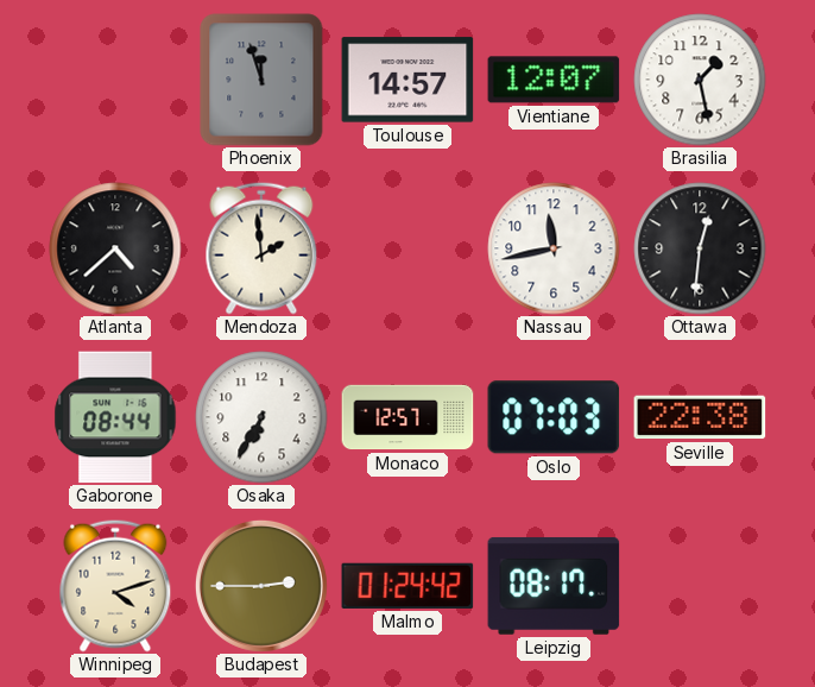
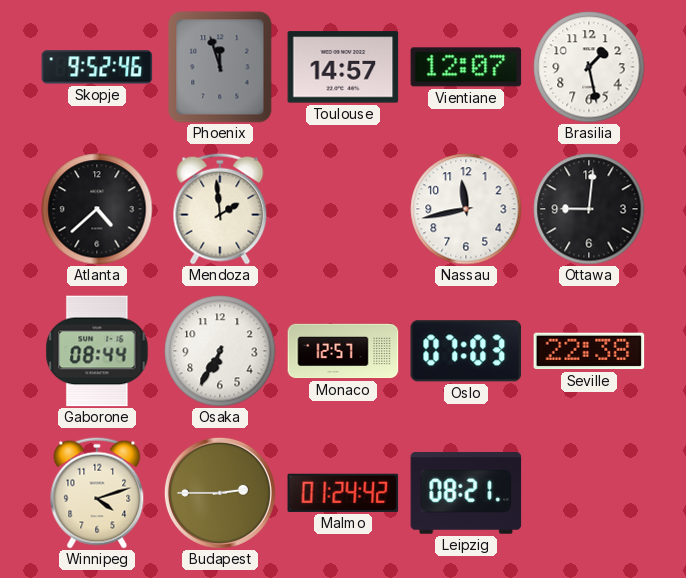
Skopje: none -> 9:52
Ottawa: 12:31 -> 9:01
Leipzig: 08:17 -> 08:21
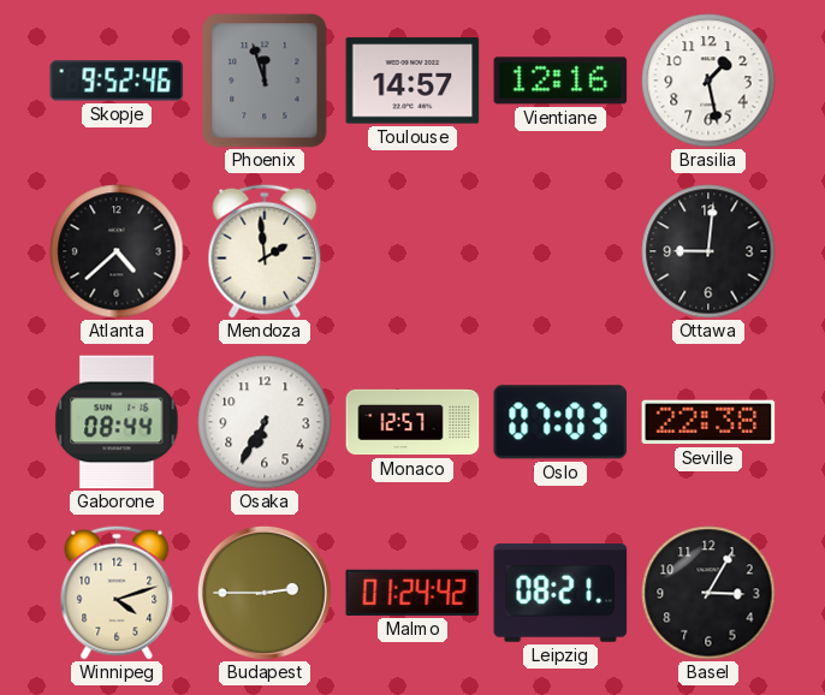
Vientiane: 12:07 -> 12:16
Nassau: 11:43 -> none
Basel: none -> 3:05
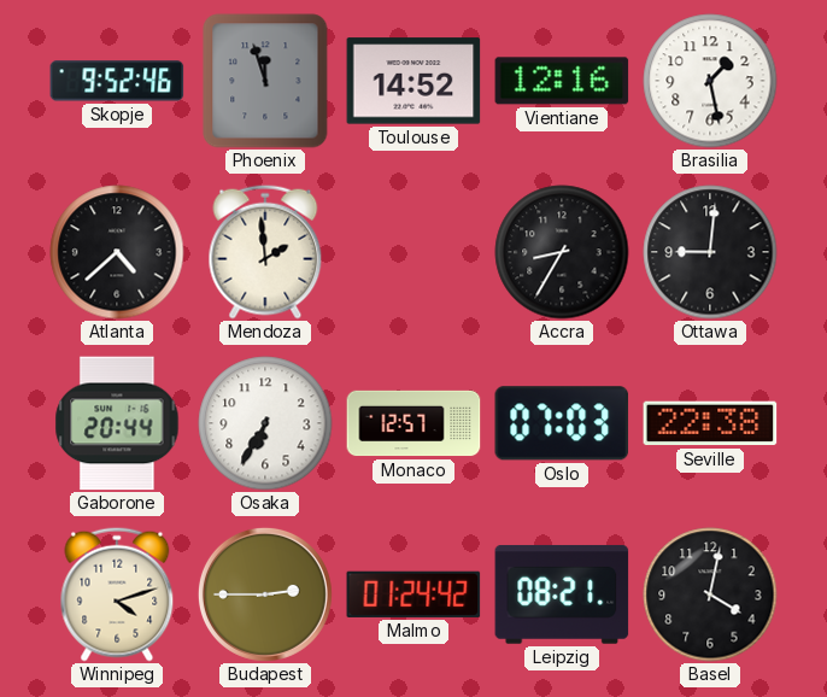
Toulouse: 14:57 -> 14:52
Accra: none -> 8:35
Gaborone: 08:44 -> 20:44
Basel: 3:05 -> 4:02
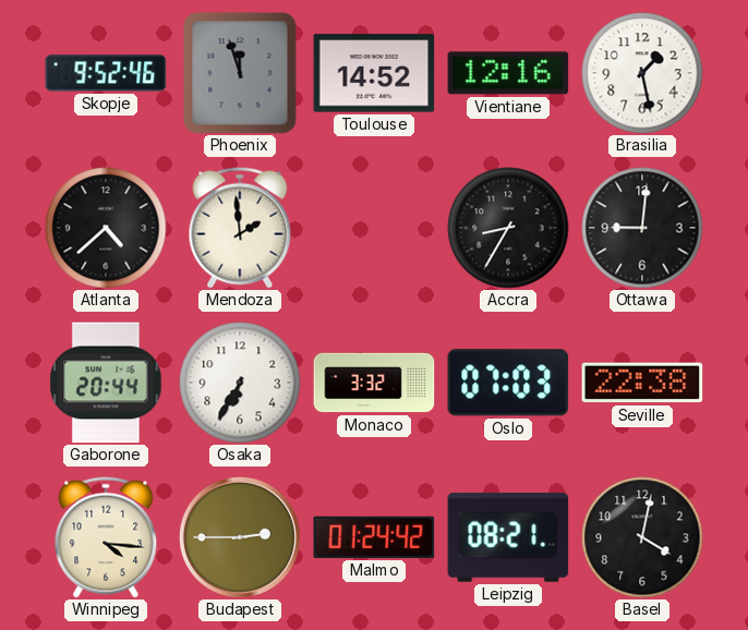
Monaco: 12:57 -> 3:32
Winnipeg: 4:12 -> 4:16
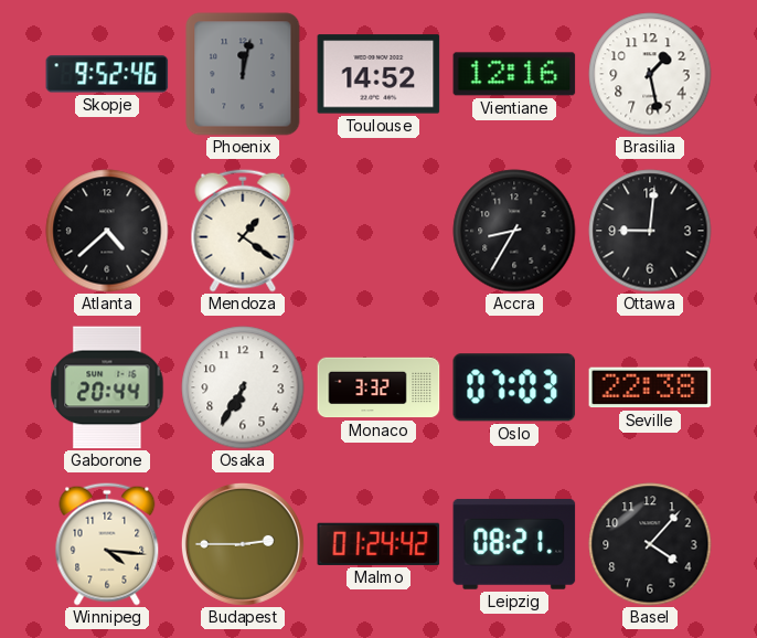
Phoenix: 11:57 -> 12:02
Mendoza: 1:59 -> 1:21
Basel: 4:02 -> 4:07
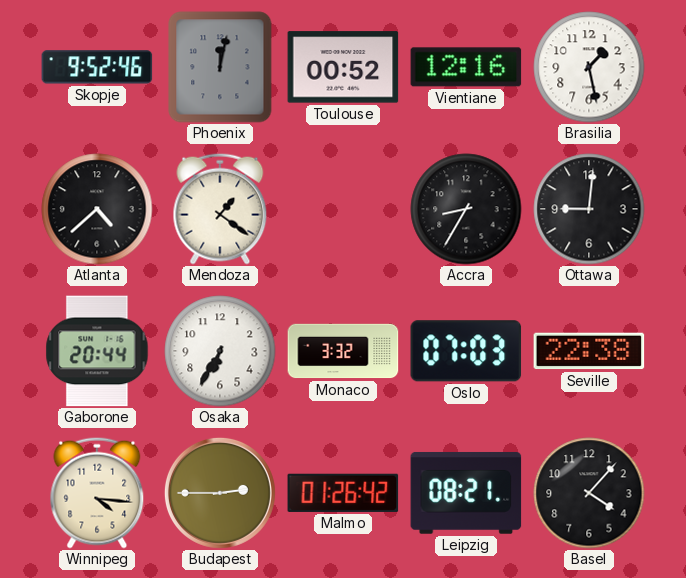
Toulouse: 14:52 -> 00:52
Malmo: 01:24 -> 01:26
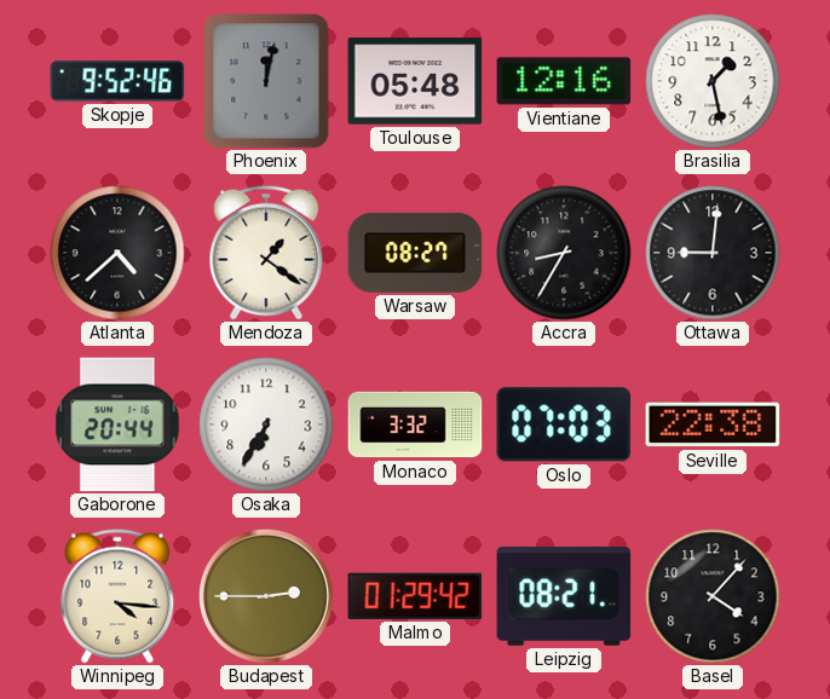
Toulouse: 00:52 -> 05:48
Warsaw: none -> 08:27
Malmo: 01:26 -> 01:29
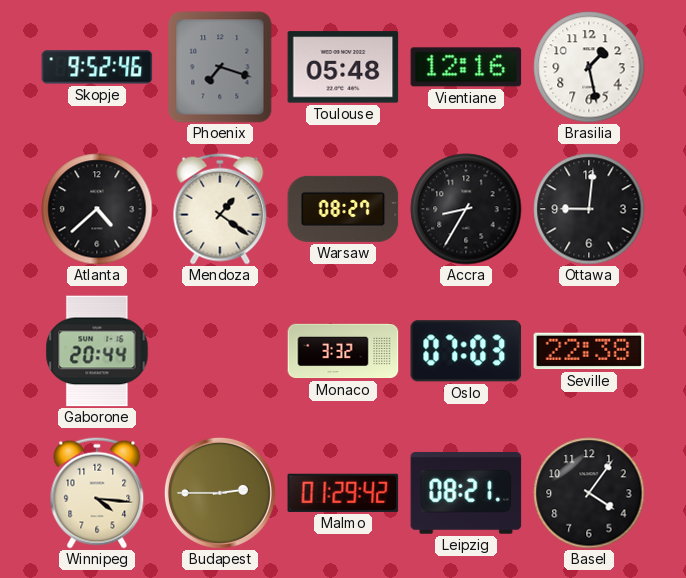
Phoenix: 12:02 -> 7:18
Osaka: 6:35 -> none
Basel: 4:07 -> 4:06
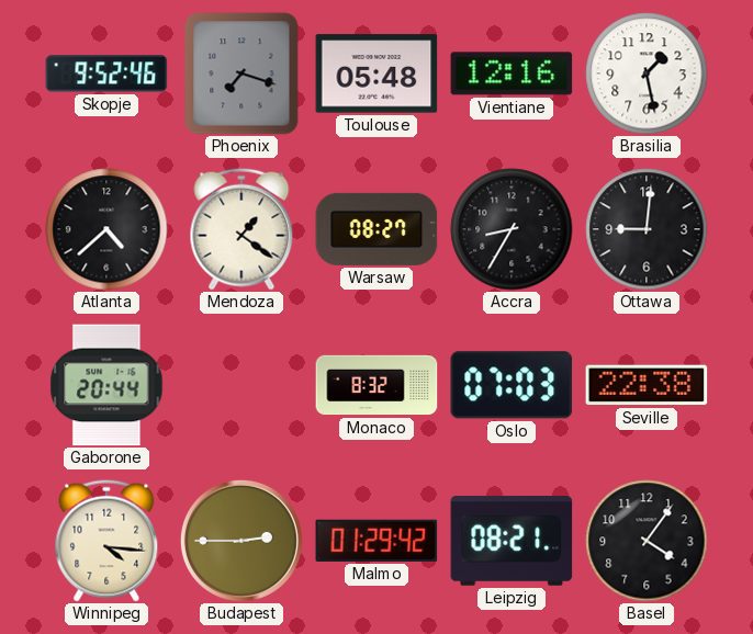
Monaco: 3:32 -> 8:32
